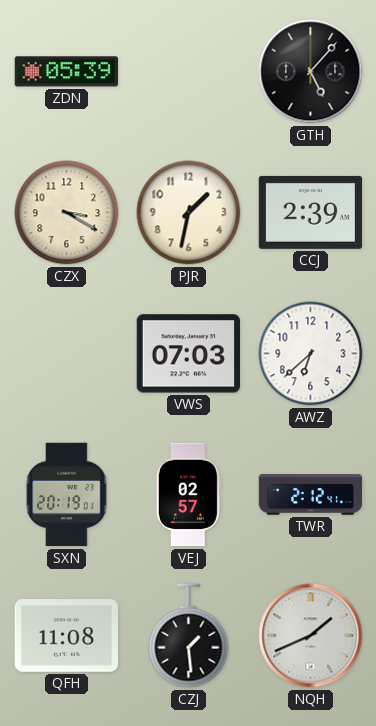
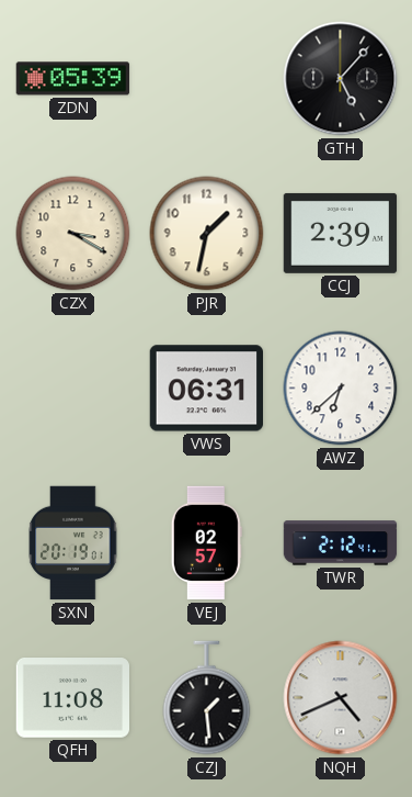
VWS: 07:03 -> 06:31
NQH: 1:41 -> 4:41
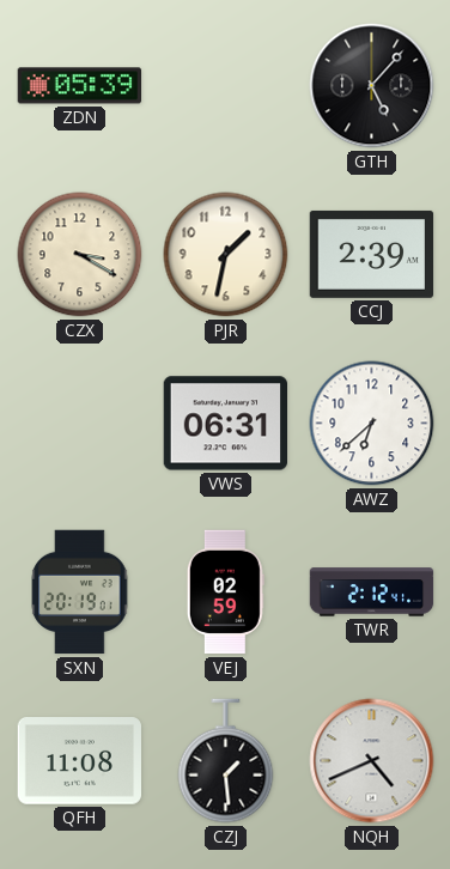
VEJ: 02:57 -> 02:59
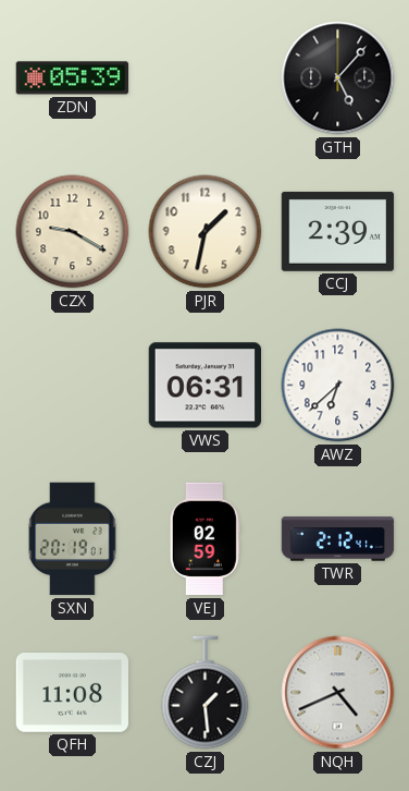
CZX: 3:20 -> 9:20
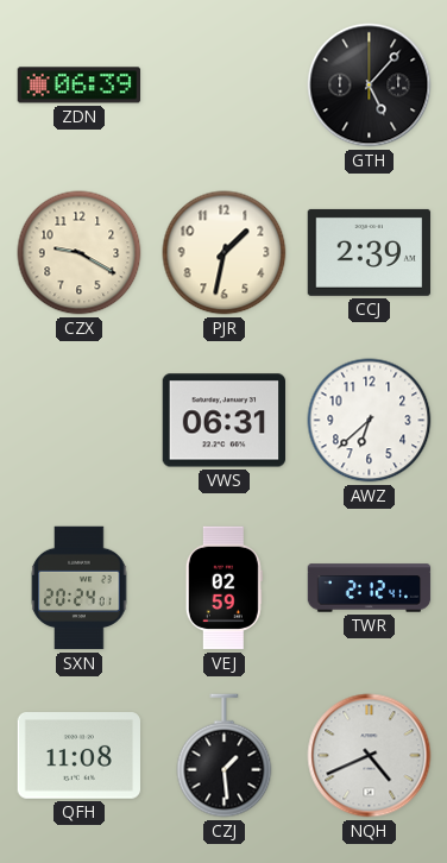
ZDN: 05:39 -> 06:39
SXN: 20:19 -> 20:24
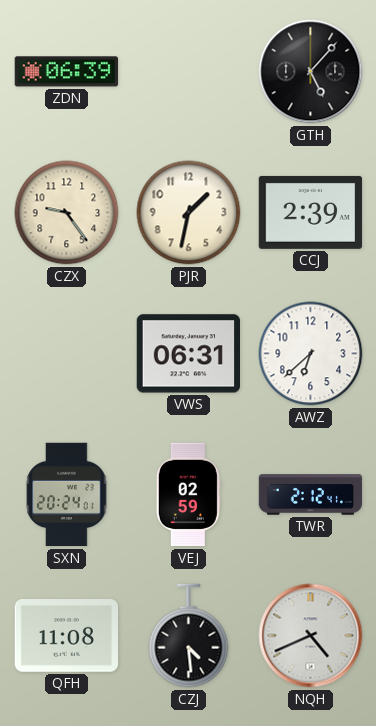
CZX: 9:20 -> 9:24
CZJ: 1:29 -> 4:29
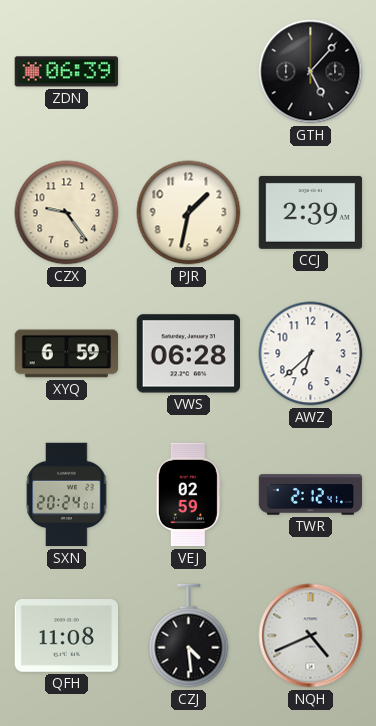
XYQ: none -> 6:59
VWS: 06:31 -> 06:28
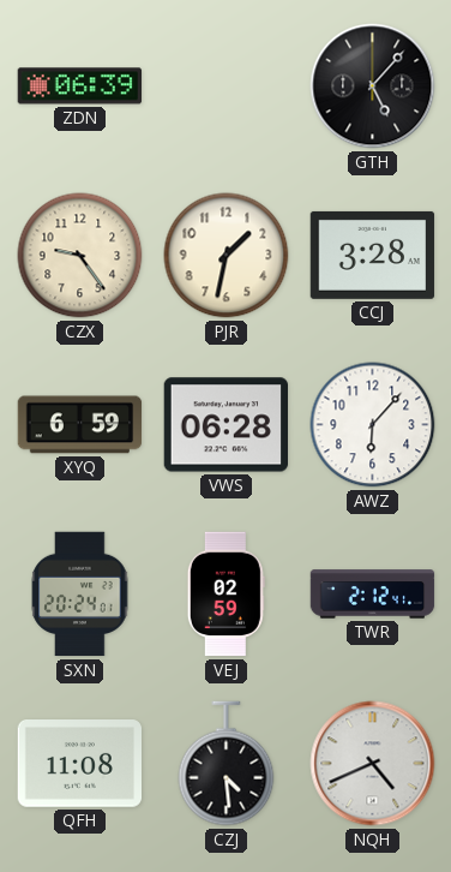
CCJ: 2:39 -> 3:28
AWZ: 6:38 -> 6:07
